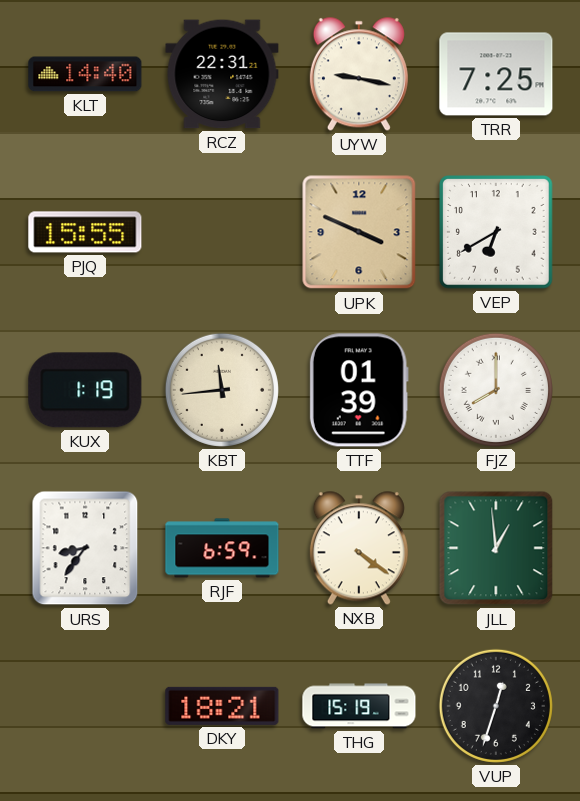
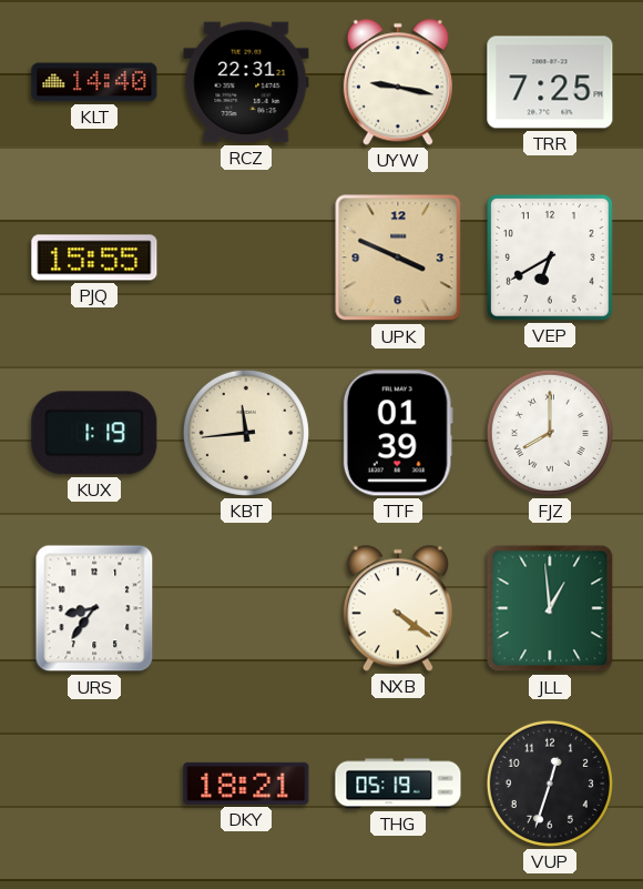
RJF: 6:59 -> none
THG: 15:19 -> 05:19
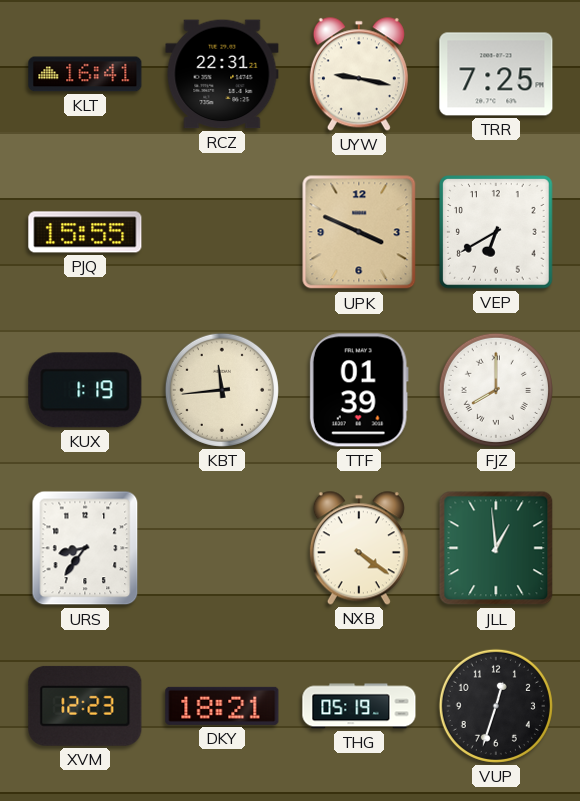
KLT: 14:40 -> 16:41
XVM: none -> 12:23
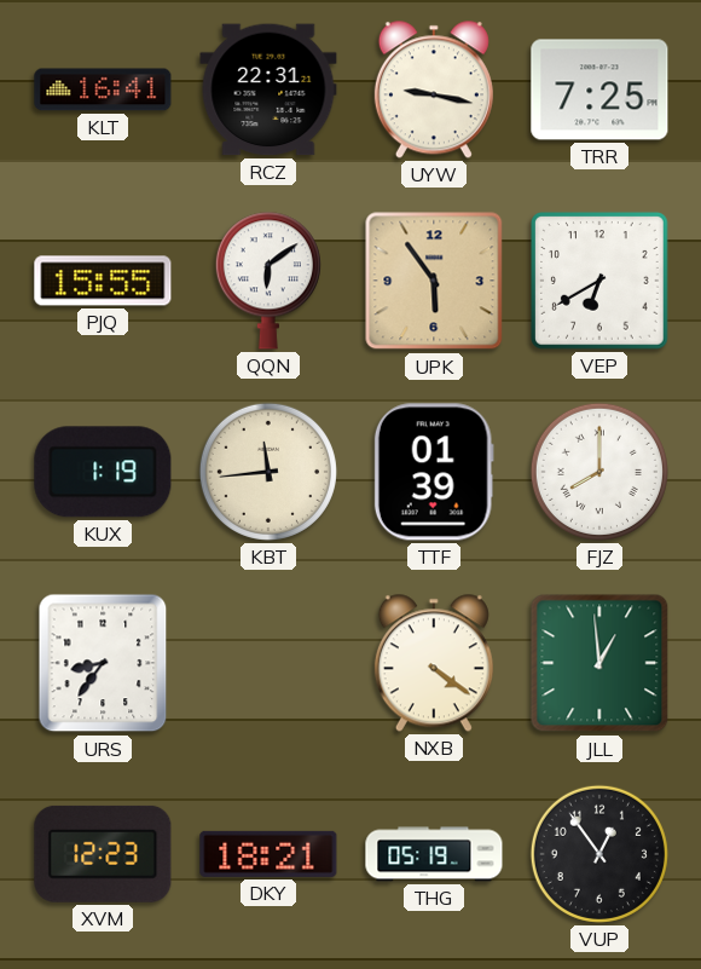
QQN: none -> 6:09
UPK: 3:49 -> 5:54
VUP: 12:33 -> 12:54
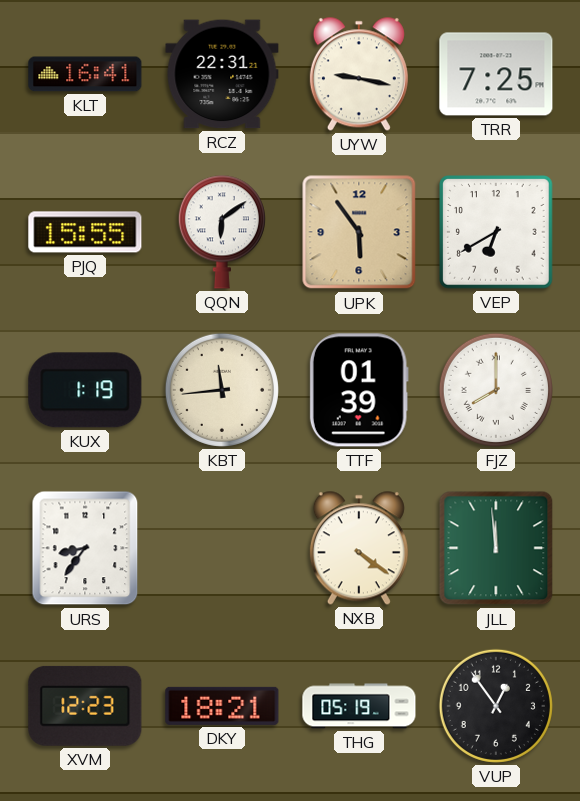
JLL: 12:59 -> 11:59
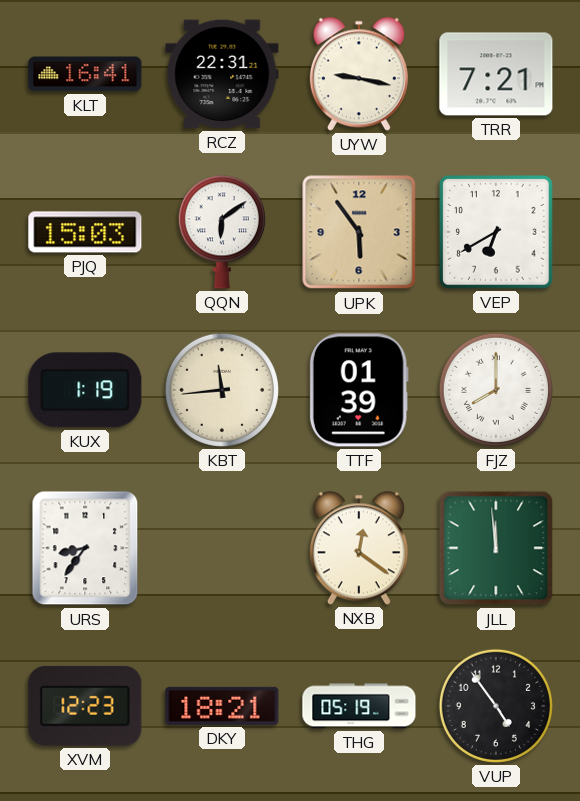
TRR: 7:25 -> 7:21
PJQ: 15:55 -> 15:03
NXB: 4:21 -> 12:21
VUP: 12:54 -> 4:54
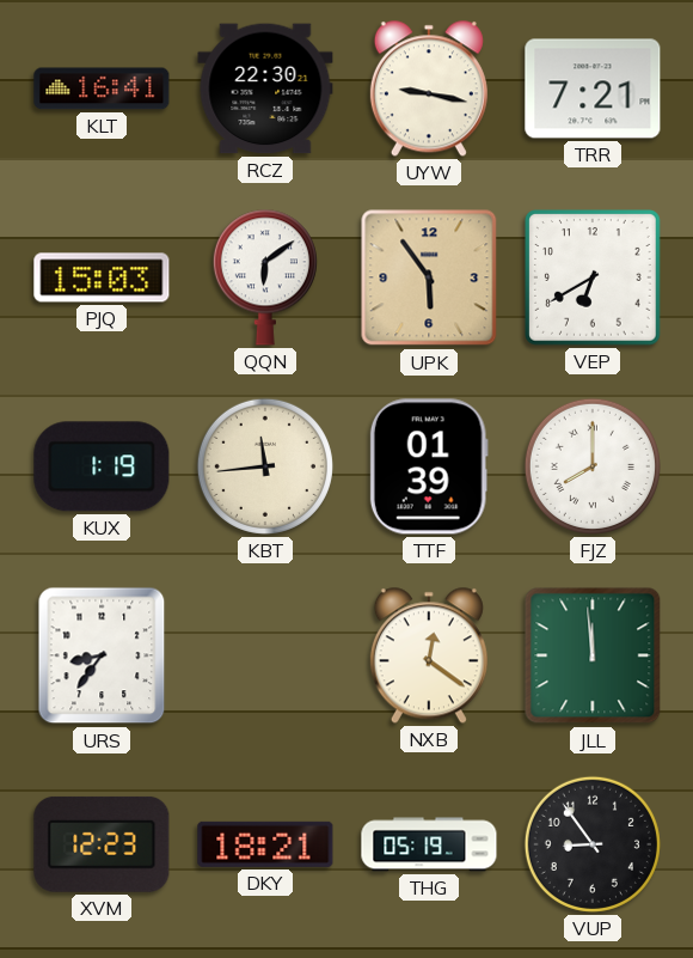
RCZ: 22:31 -> 22:30
VUP: 4:54 -> 8:54
